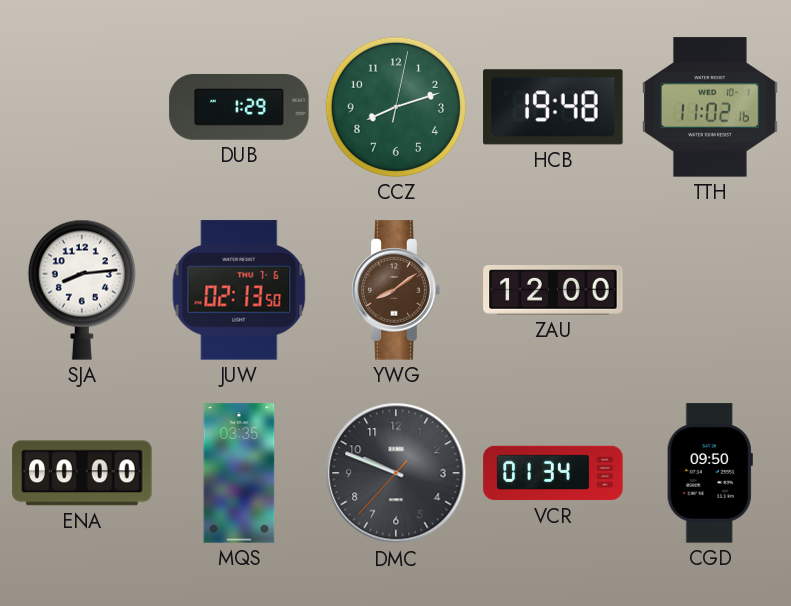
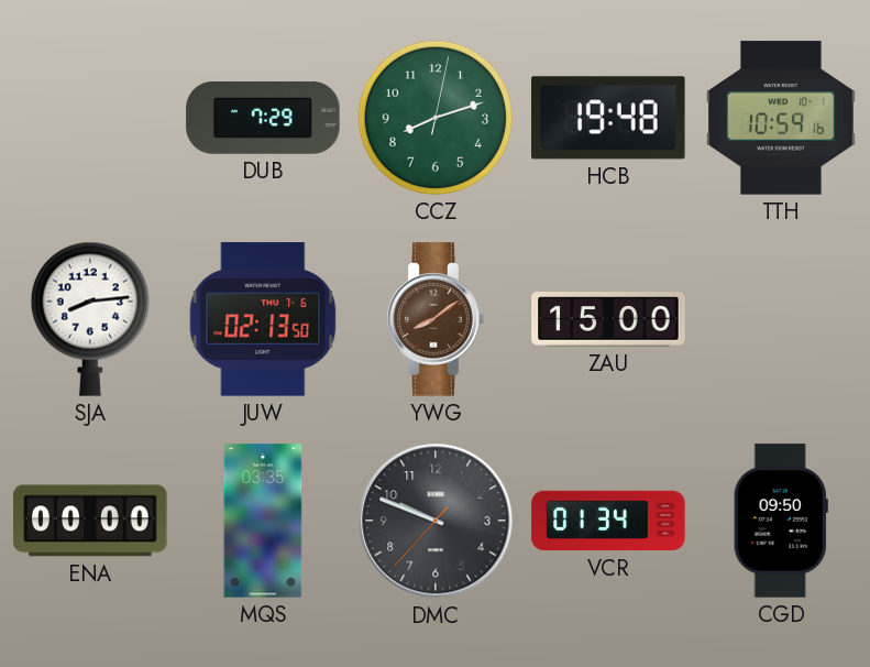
DUB: 1:29 -> 7:29
TTH: 11:02 -> 10:59
ZAU: 12:00 -> 15:00
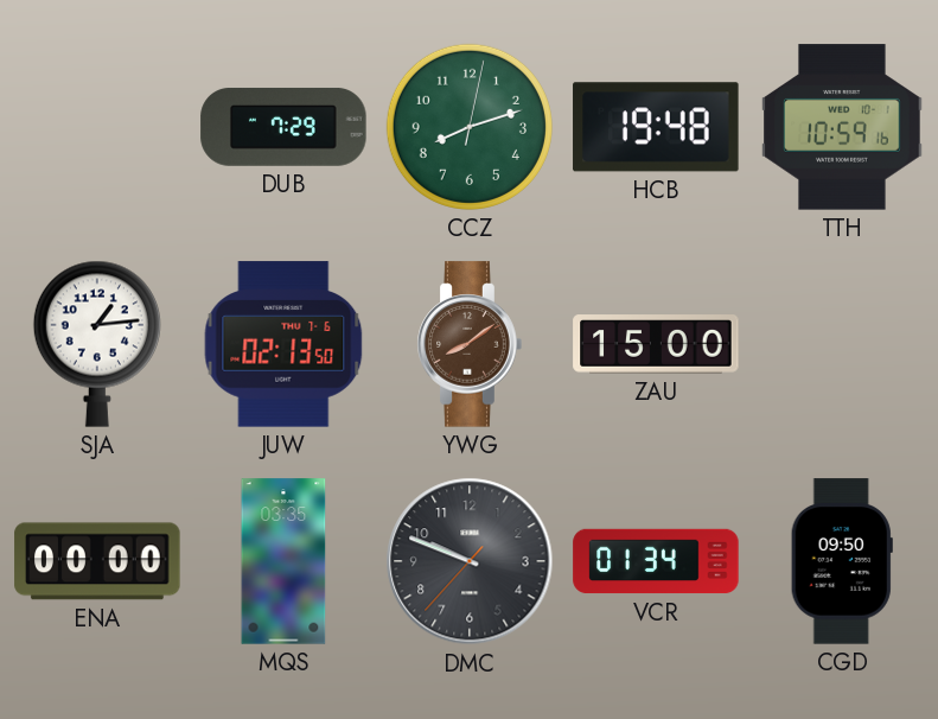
SJA: 8:14 -> 1:14
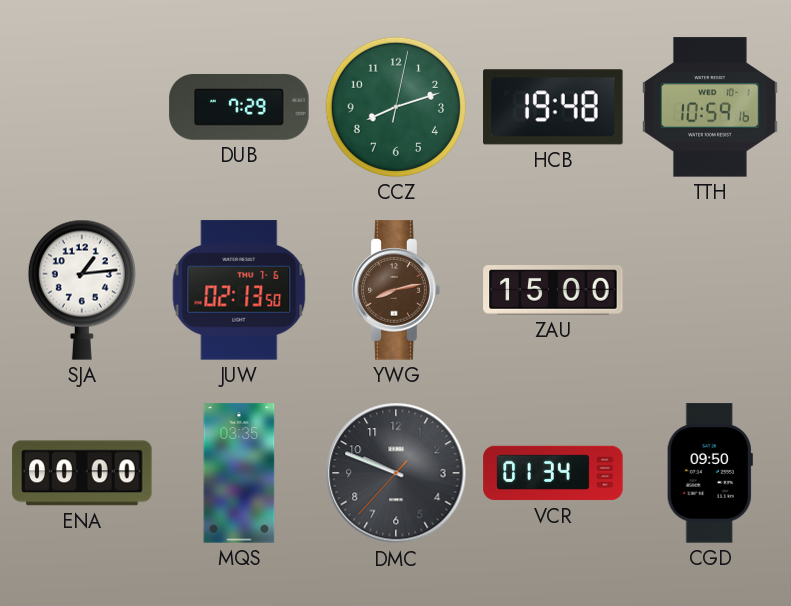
YWG: 8:09 -> 8:13
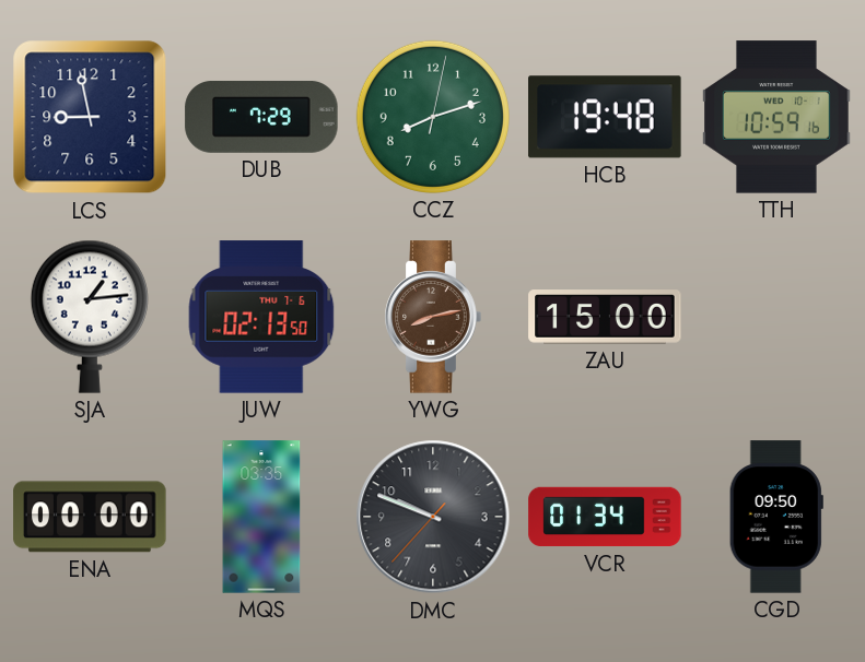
LCS: none -> 8:58
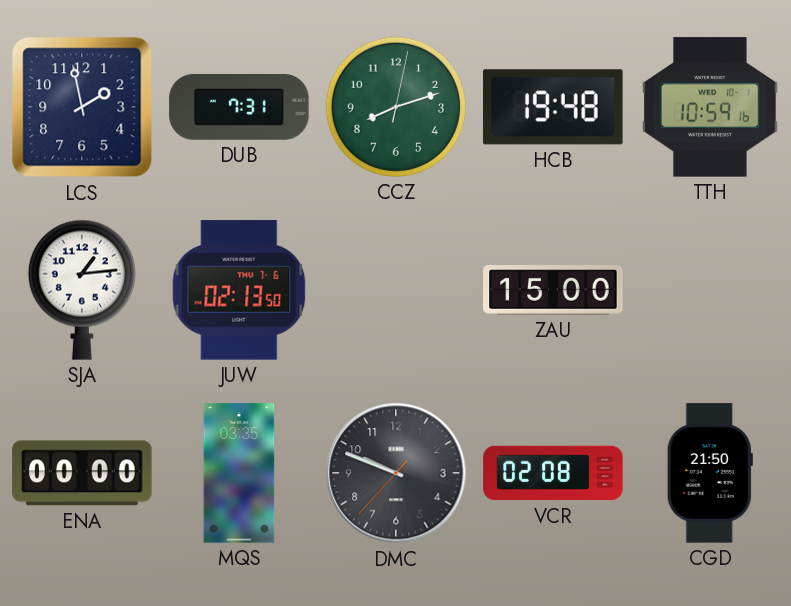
LCS: 8:58 -> 1:58
DUB: 7:29 -> 7:31
YWG: 8:13 -> none
VCR: 01:34 -> 02:08
CGD: 09:50 -> 21:50
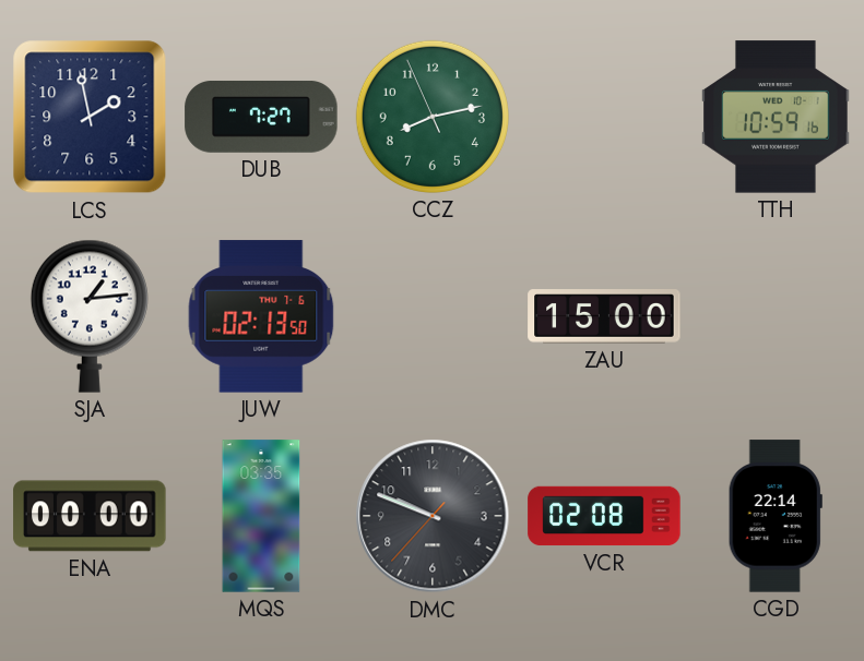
DUB: 7:31 -> 7:27
CCZ: 8:12:02 -> 8:12:56
HCB: 19:48 -> none
CGD: 21:50 -> 22:14
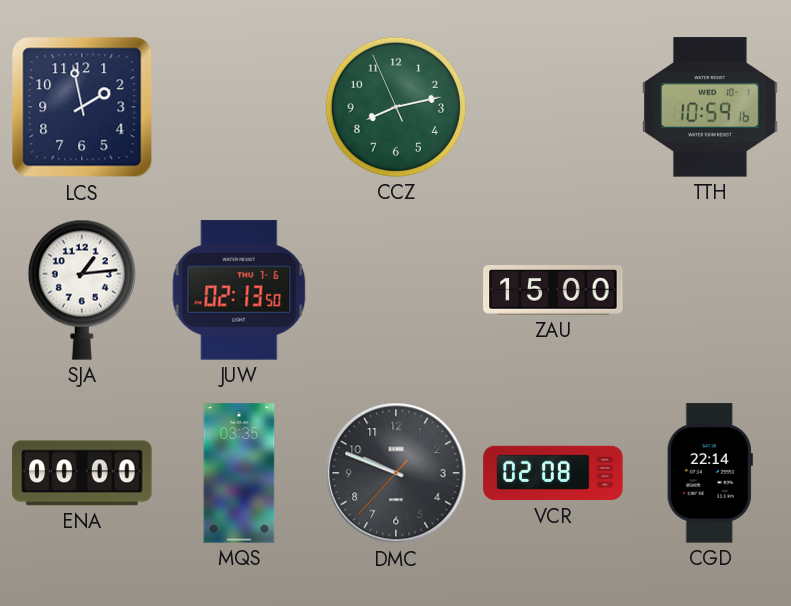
DUB: 7:27 -> none
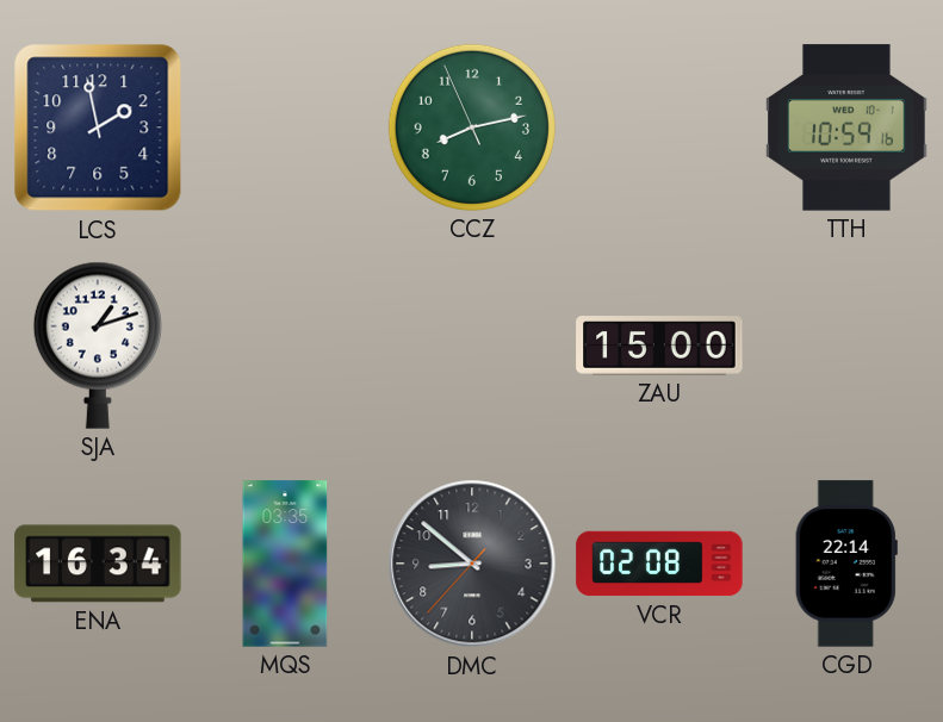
SJA: 1:14 -> 1:12
JUW: 02:13 -> none
ENA: 00:00 -> 16:34
DMC: 9:48 -> 8:51
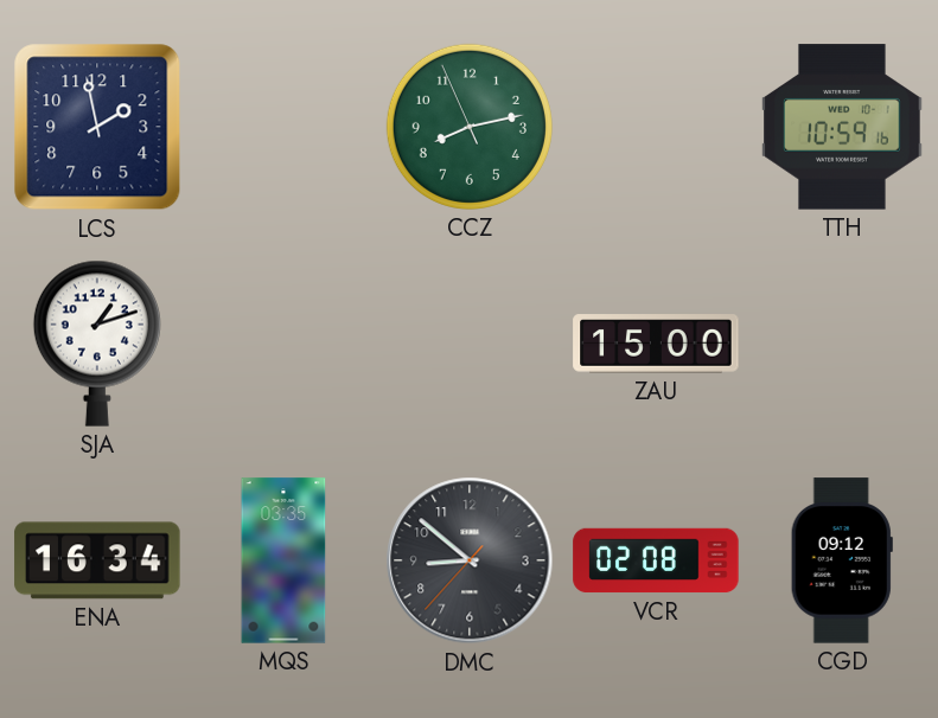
CGD: 22:14 -> 09:12
